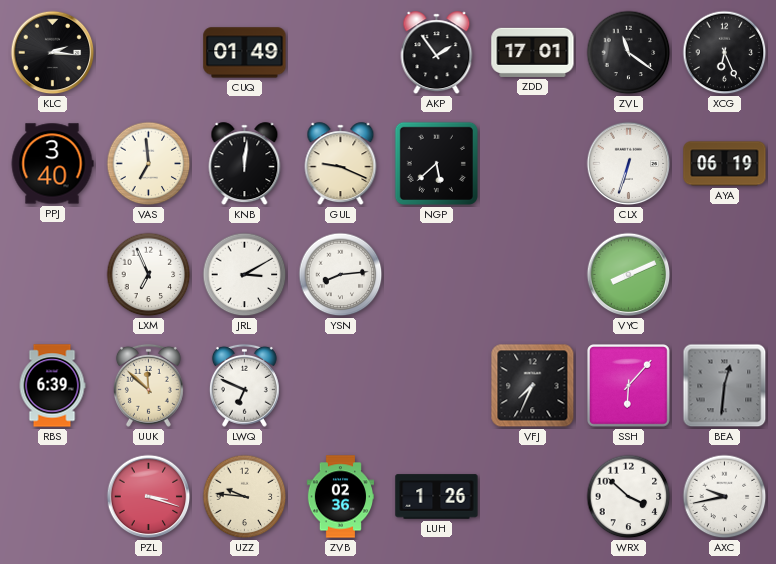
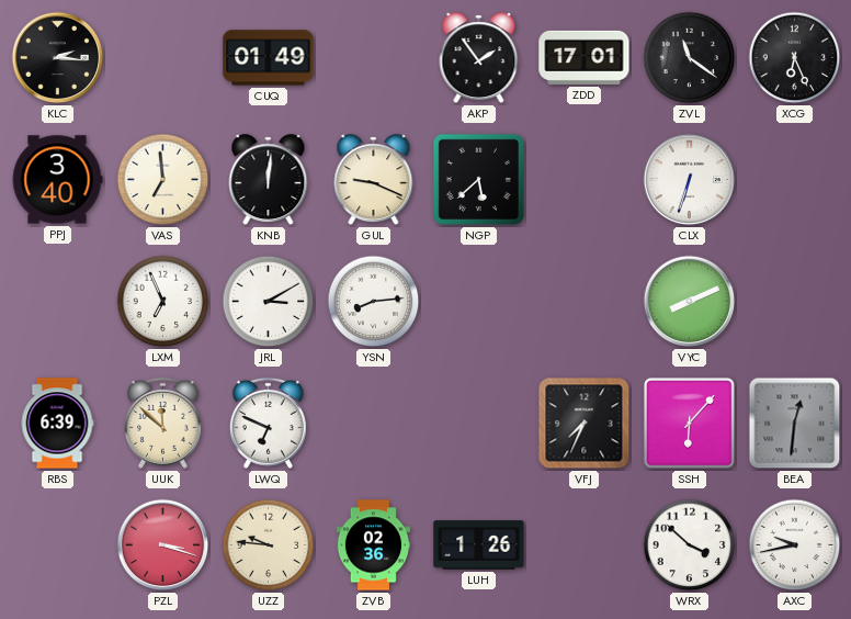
AYA: 06:19 -> none
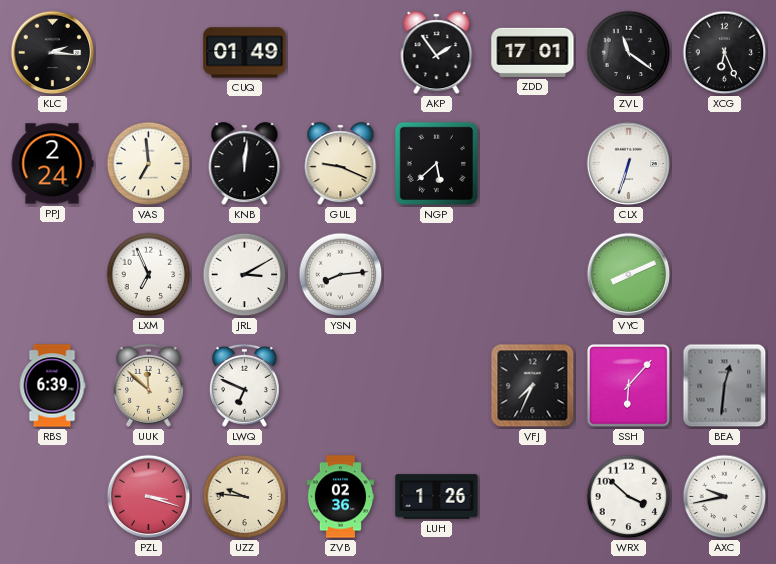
PPJ: 3:40 -> 2:24
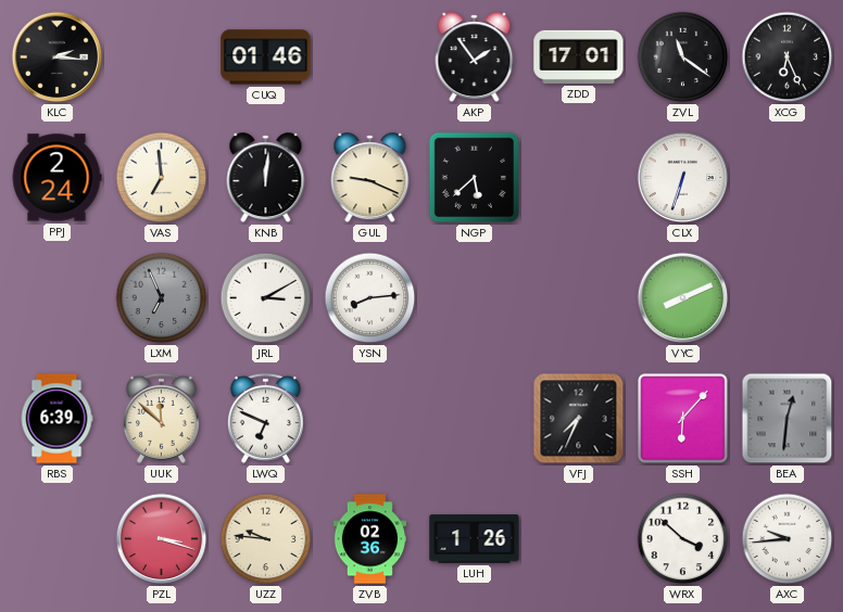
CUQ: 01:49 -> 01:46
LXM dial: white -> grey
AXC: 9:43 -> 9:44
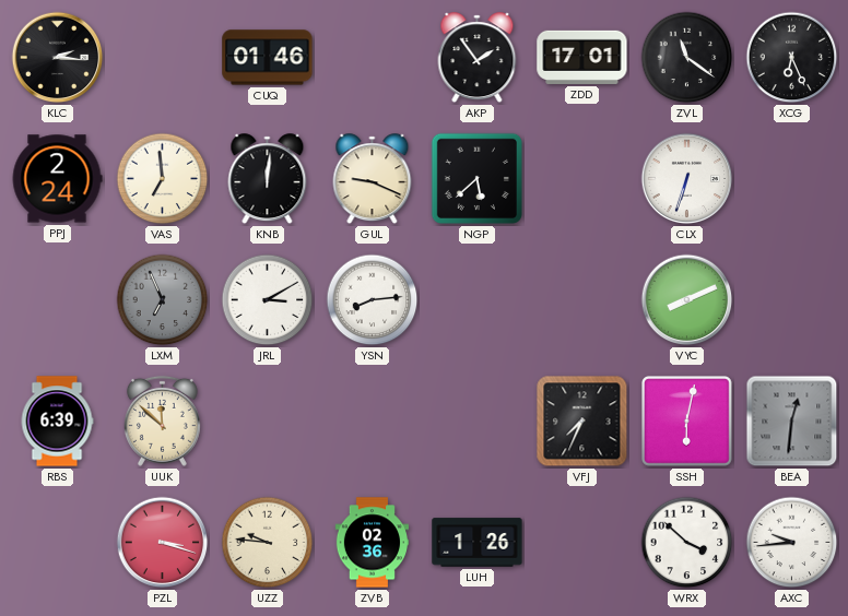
LWQ: 6:49 -> none
SSH: 6:07 -> 6:02
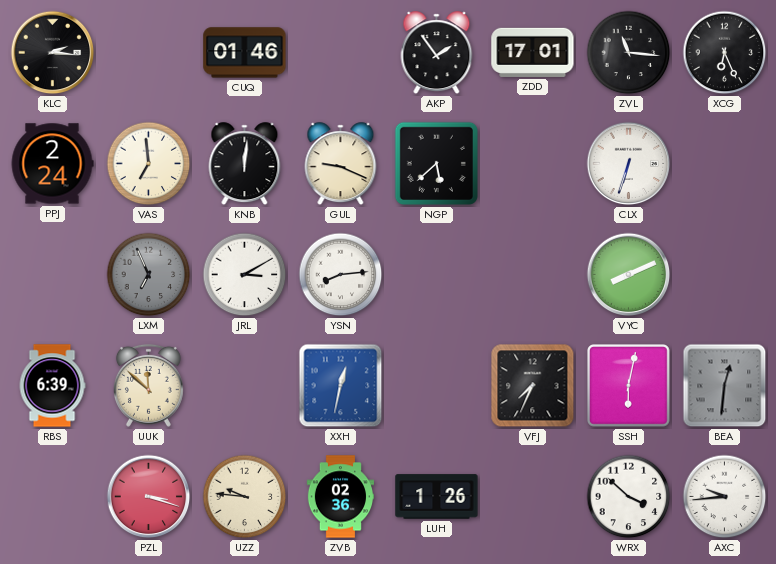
ZVL: 11:21 -> 11:16
XXH: none -> 12:32
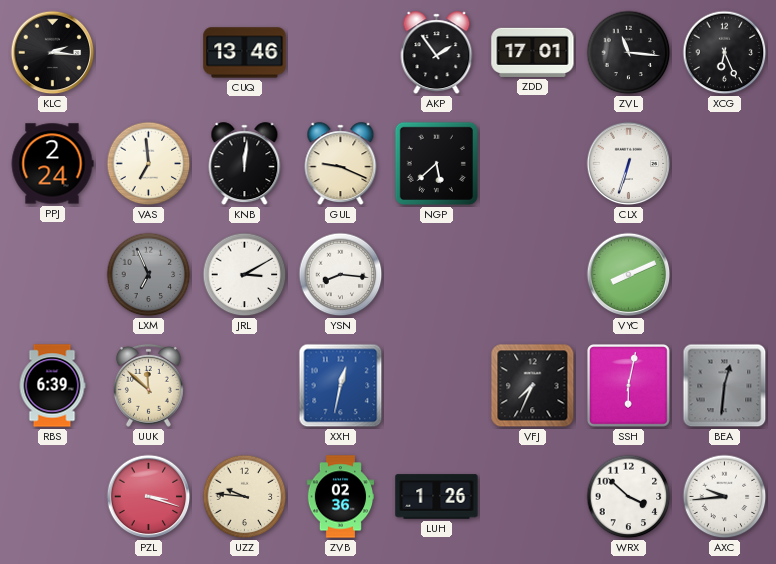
CUQ: 01:46 -> 13:46
YSN: 8:14 -> 8:16
